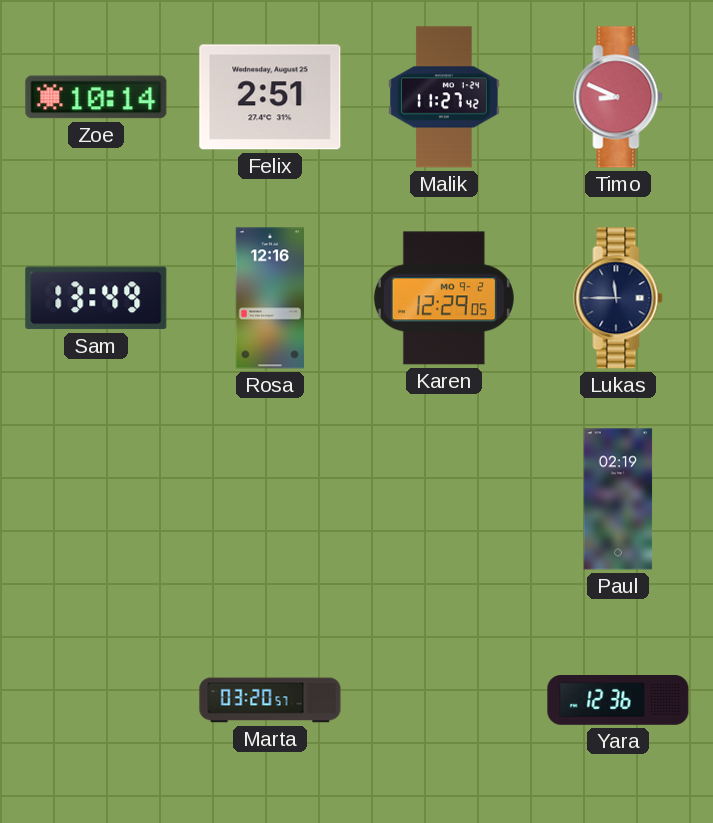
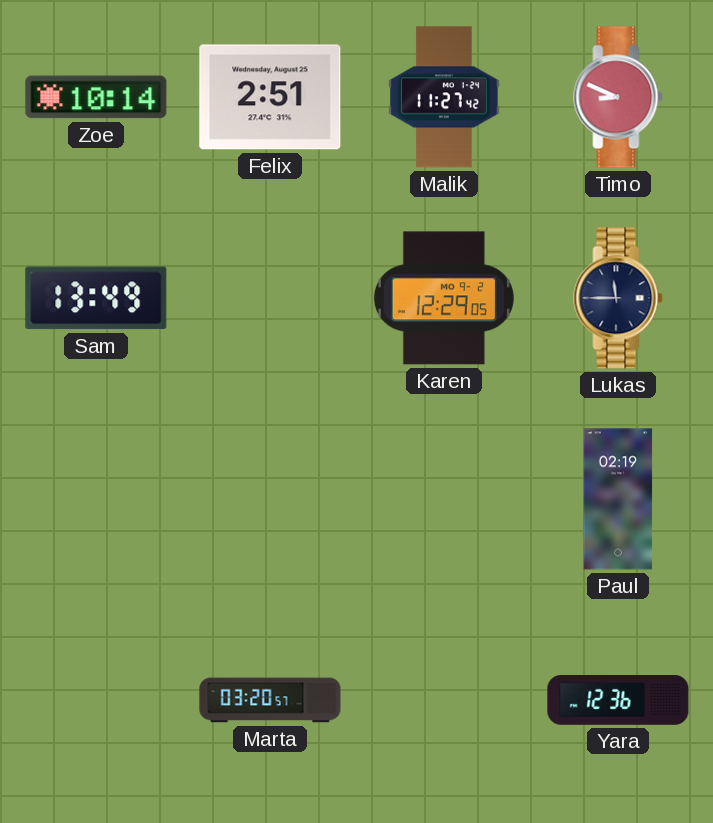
Rosa: 12:16 -> none
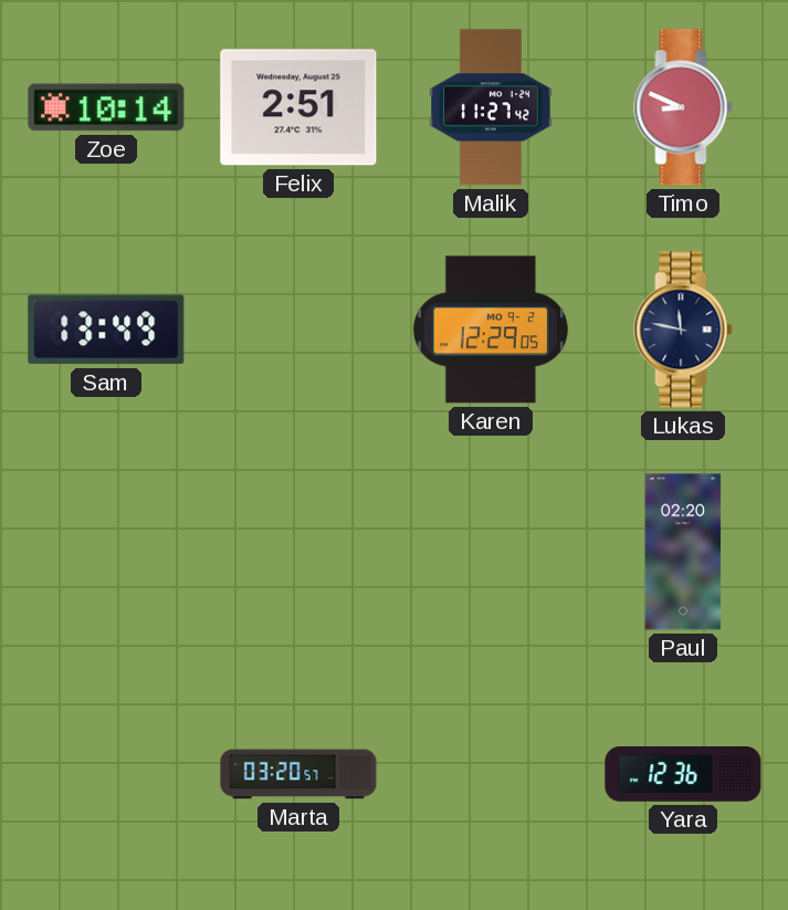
Lukas: 11:45 -> 11:47
Paul: 02:19 -> 02:20
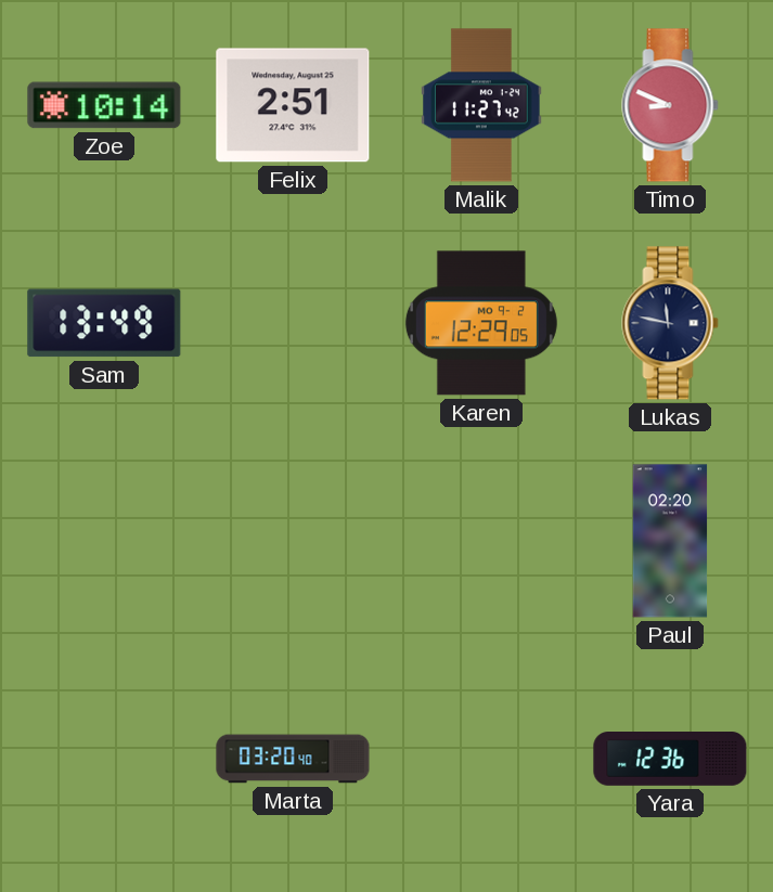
Marta: 03:20:57 -> 03:20:40
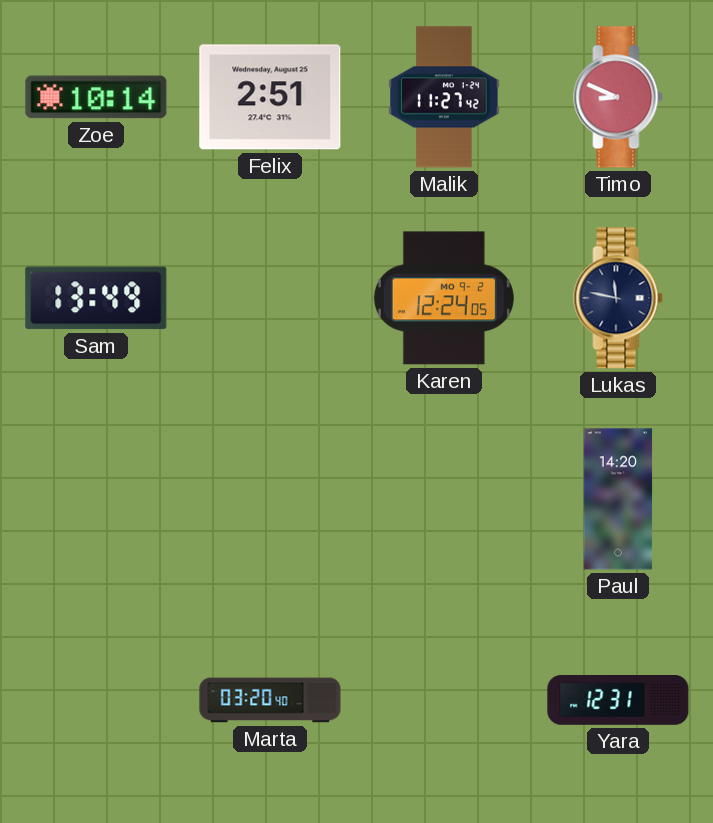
Karen: 12:29 -> 12:24
Paul: 02:20 -> 14:20
Yara: 12:36 -> 12:31
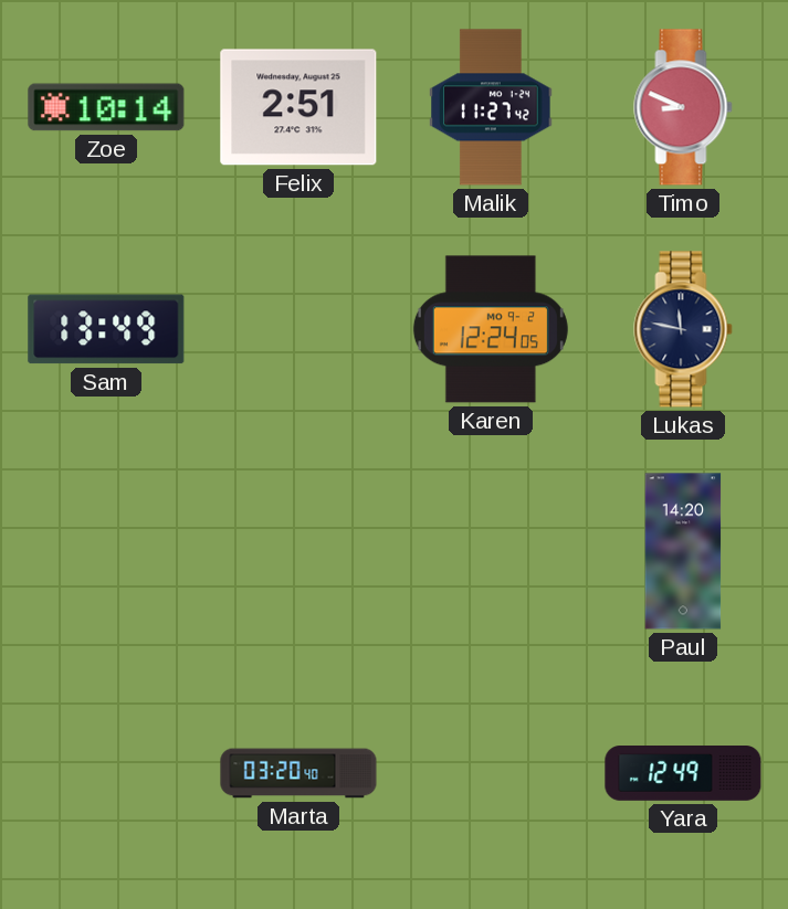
Yara: 12:31 -> 12:49
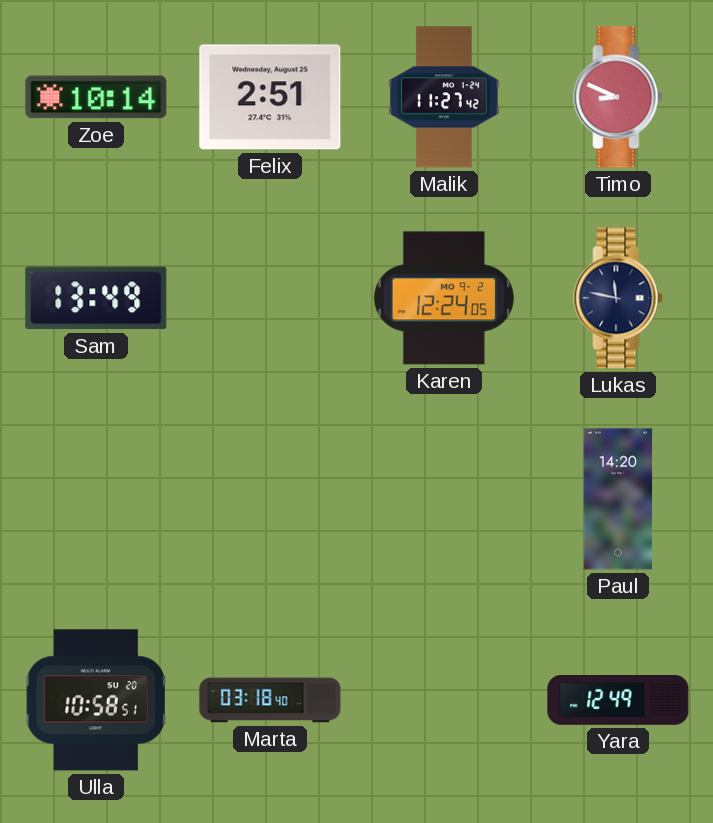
Ulla: none -> 10:58
Marta: 03:20 -> 03:18
